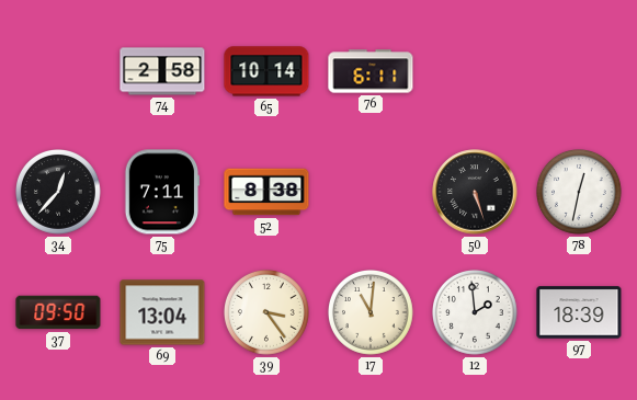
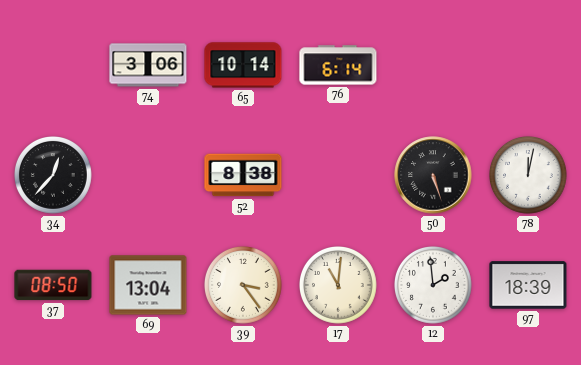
74: 2:58 -> 3:06
76: 6:11 -> 6:14
75: 7:11 -> none
78: 12:32 -> 12:02
37: 09:50 -> 08:50
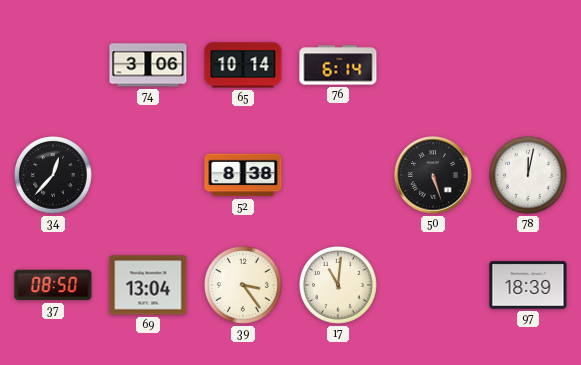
12: 1:59 -> none
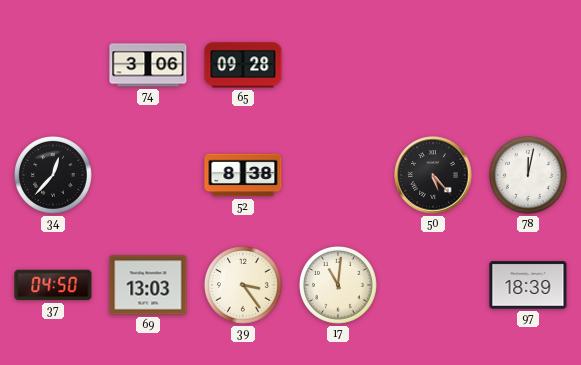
65: 10:14 -> 09:28
76: 6:14 -> none
50: 5:27 -> 5:23
37: 08:50 -> 04:50
69: 13:04 -> 13:03
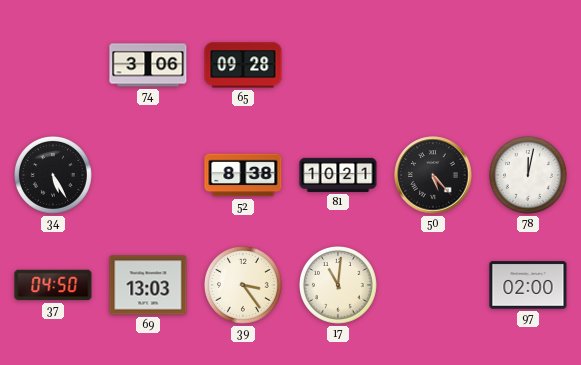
34: 12:37 -> 5:25
81: none -> 10:21
97: 18:39 -> 02:00
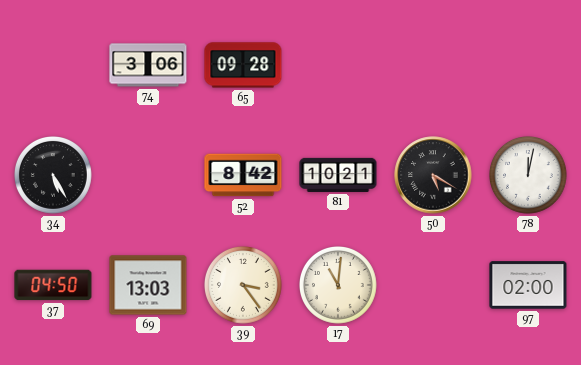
52: 8:38 -> 8:42
50: 5:23 -> 5:20
